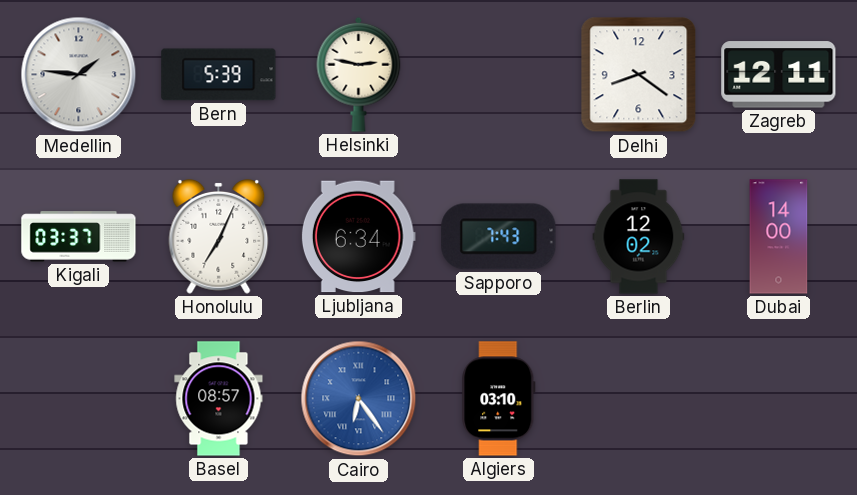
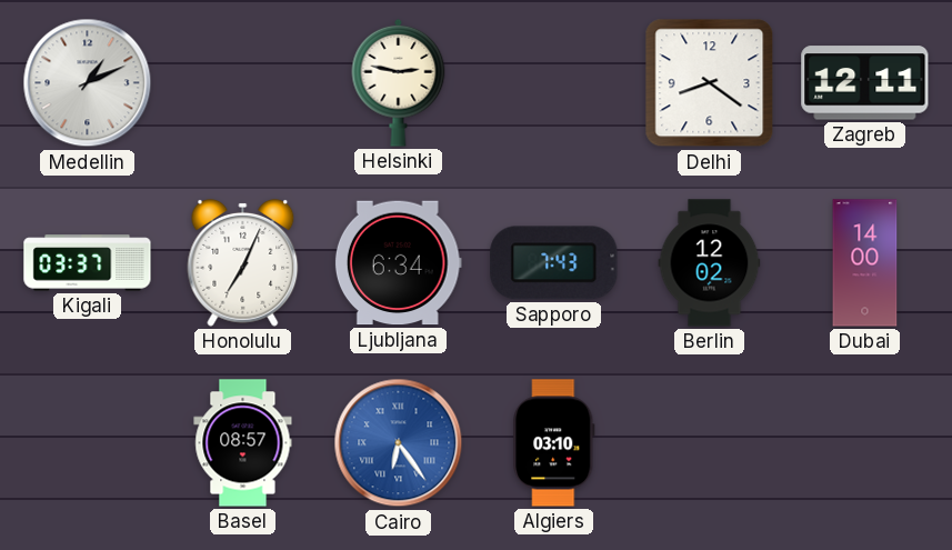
Medellin: 1:46 -> 1:11
Bern: 5:39 -> none
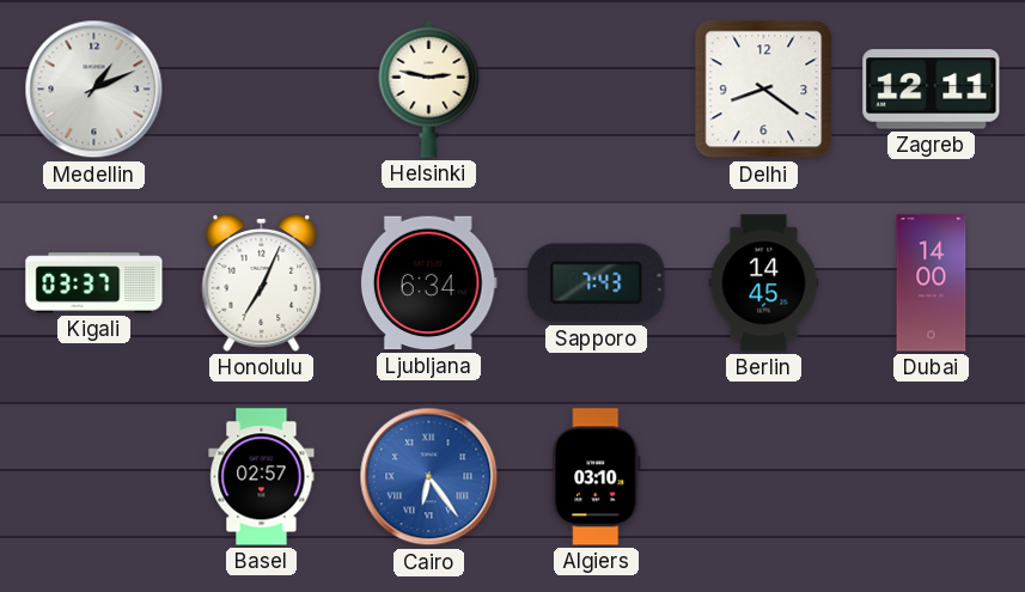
Berlin: 12:02 -> 14:45
Basel: 08:57 -> 02:57
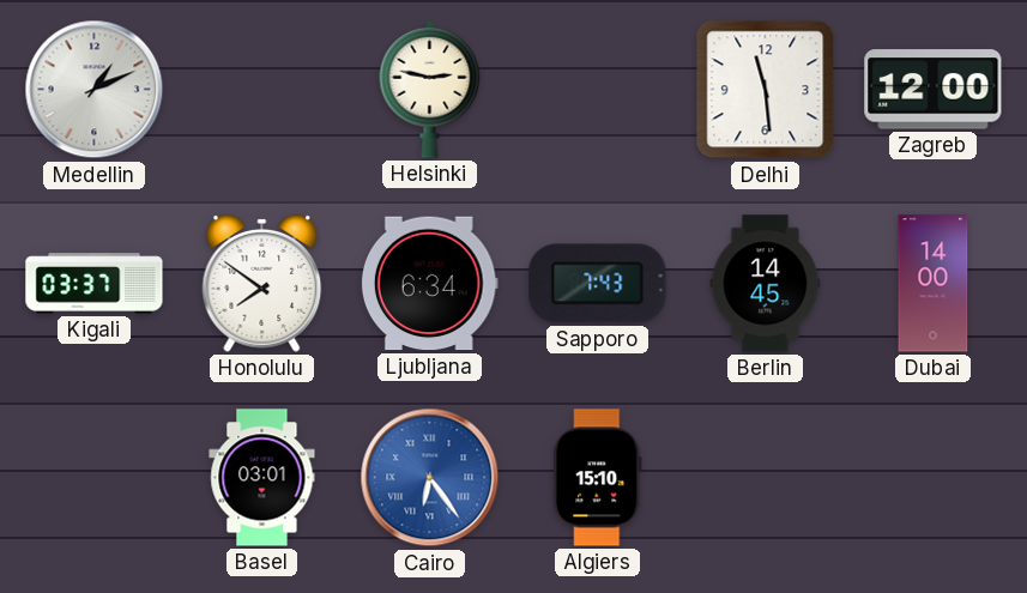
Delhi: 8:21 -> 11:29
Zagreb: 12:11 -> 12:00
Honolulu: 7:04 -> 7:51
Basel: 02:57 -> 03:01
Algiers: 03:10 -> 15:10
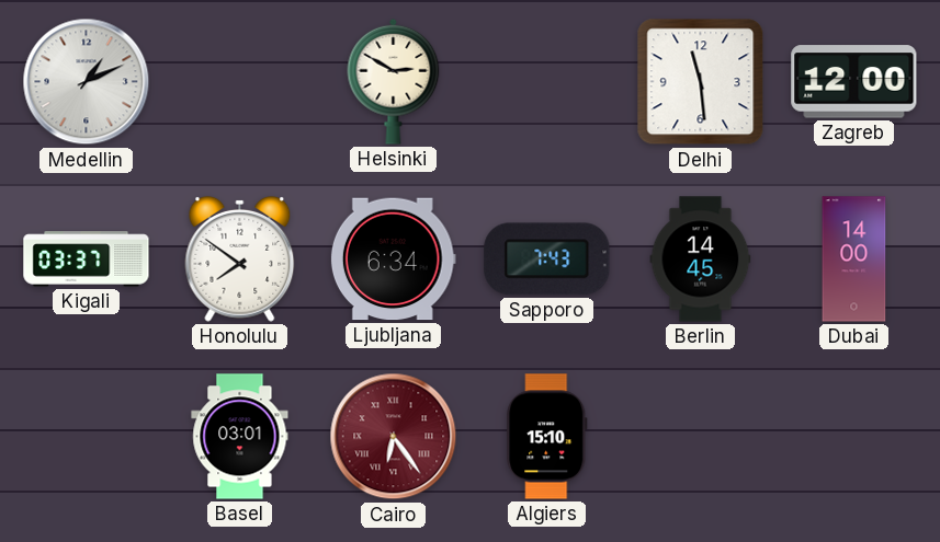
Helsinki: 2:47 -> 2:50
Cairo dial: blue -> burgundy
